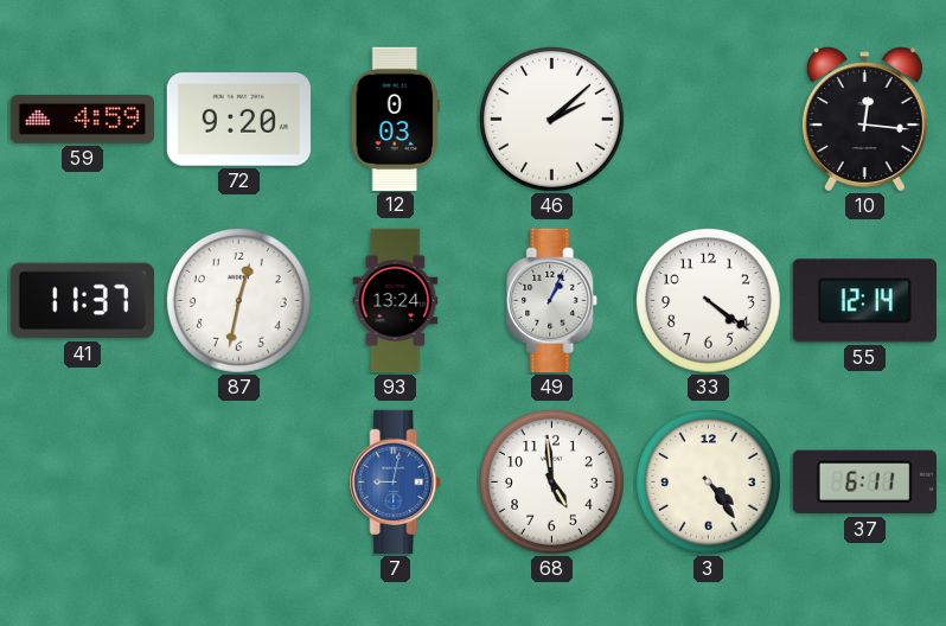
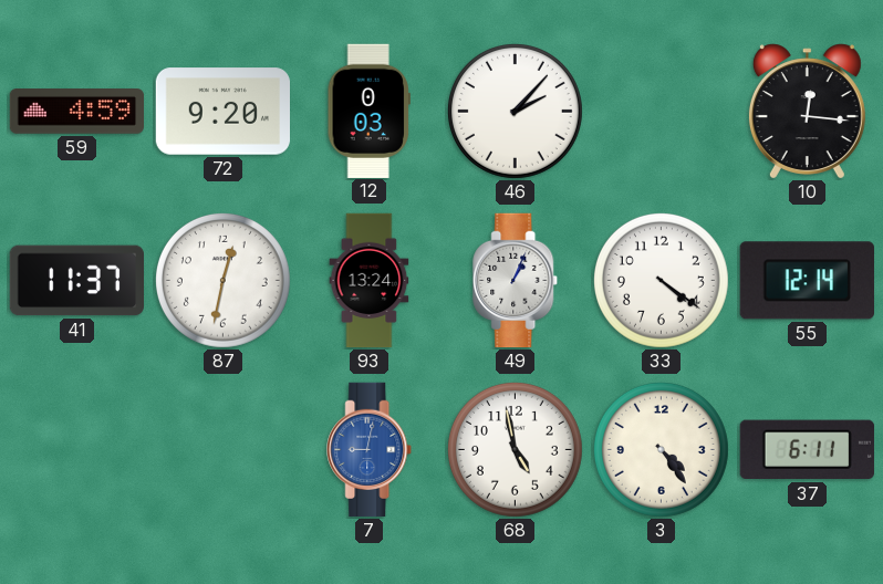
46: 2:08 -> 2:07
68: 4:59 -> 4:58
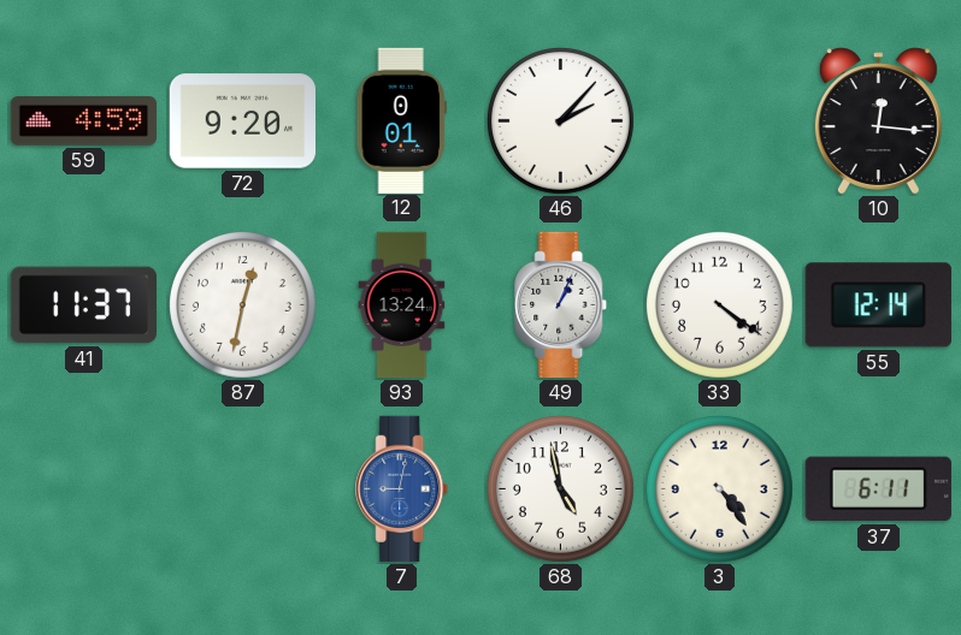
12: 0:03 -> 0:01
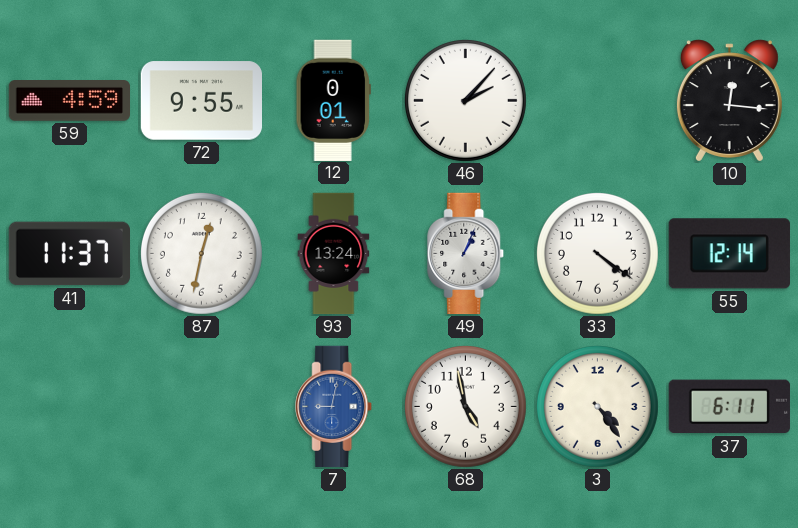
72: 9:20 -> 9:55
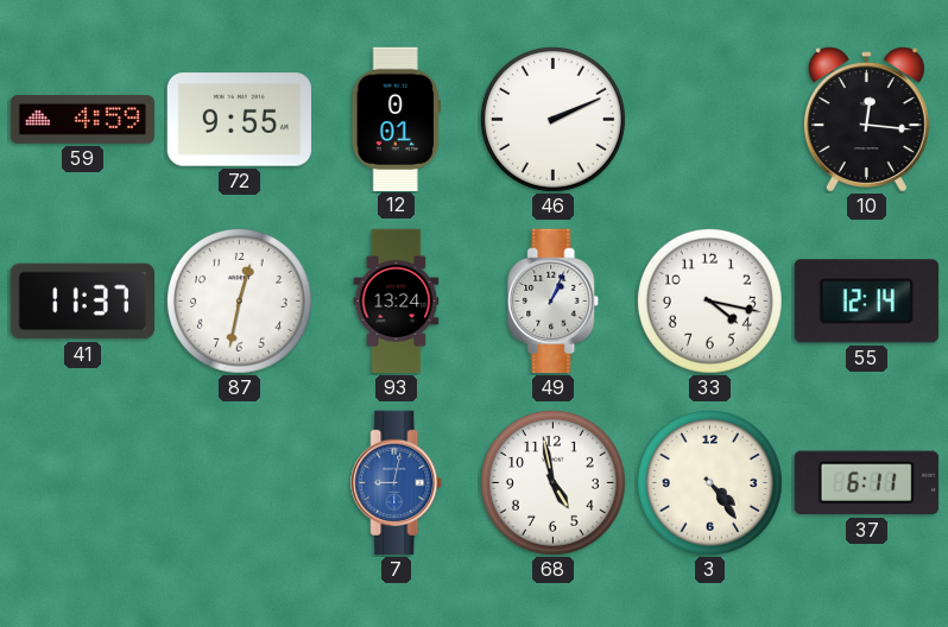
46: 2:07 -> 2:11
33: 4:21 -> 4:17
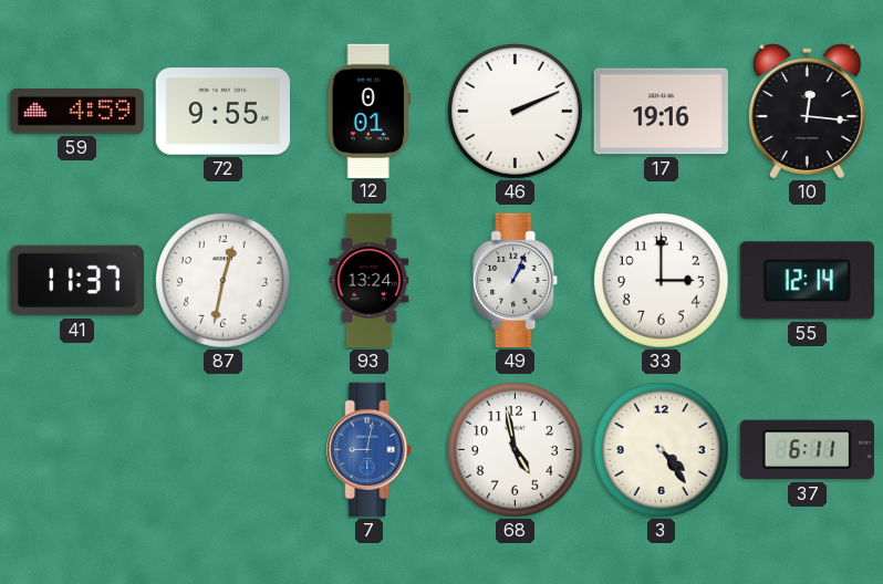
17: none -> 19:16
33: 4:17 -> 3:00
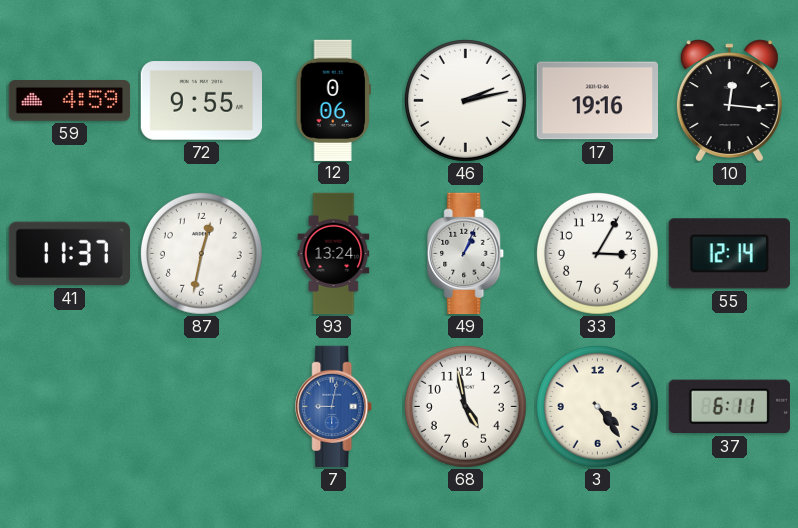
12: 0:01 -> 0:06
46: 2:11 -> 2:13
33: 3:00 -> 3:05
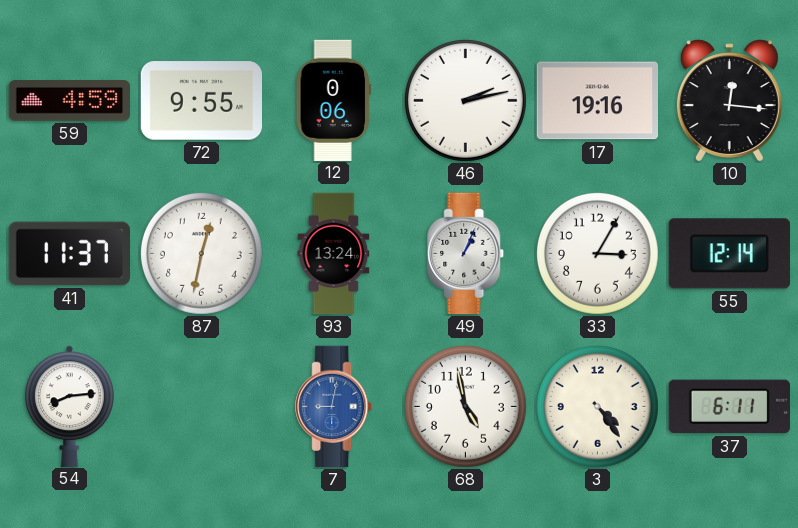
54: none -> 8:14
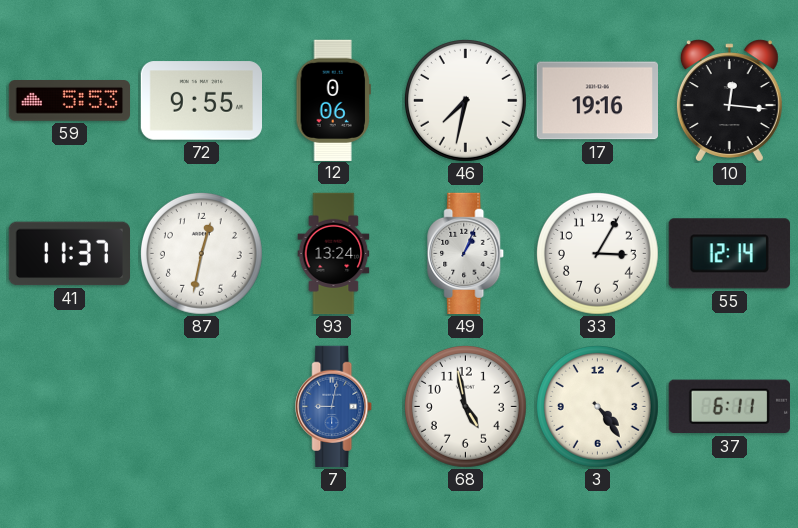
59: 4:59 -> 5:53
46: 2:13 -> 7:32
54: 8:14 -> none
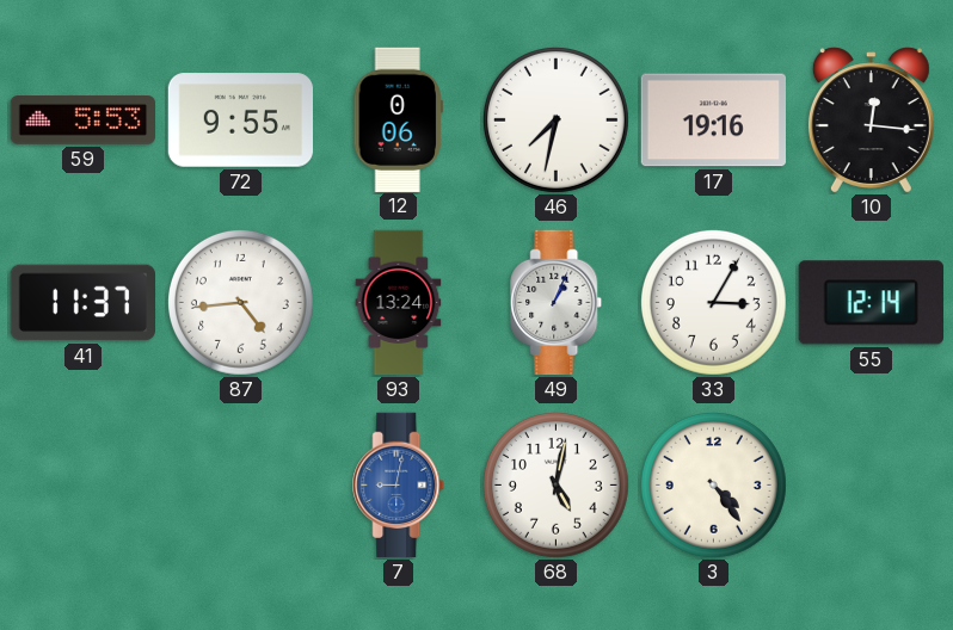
87: 12:32 -> 4:44
68: 4:58 -> 5:02
37: 6:11 -> none
